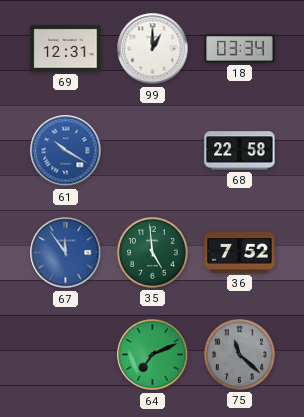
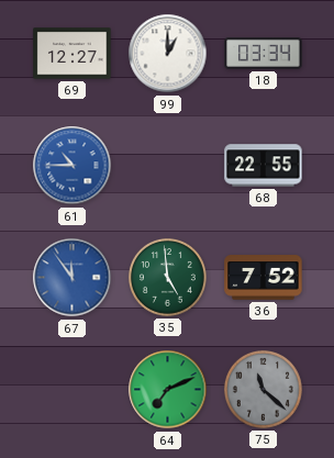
69: 12:31 -> 12:27
61: 10:20 -> 10:45
68: 22:58 -> 22:55
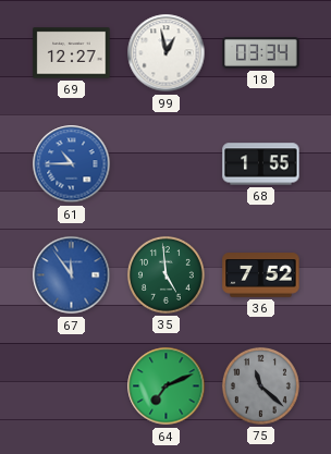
99: 1:00 -> 12:58
68: 22:55 -> 1:55
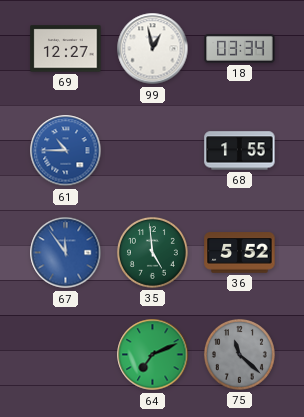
36: 7:52 -> 5:52
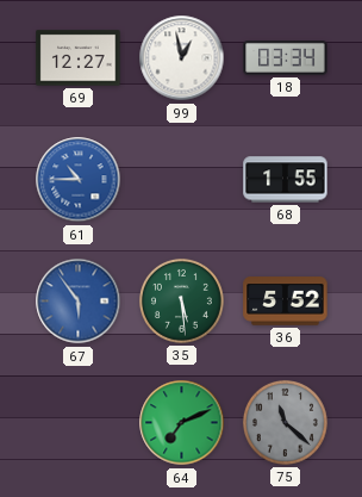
67: 11:54 -> 5:54
35: 4:59 -> 5:29
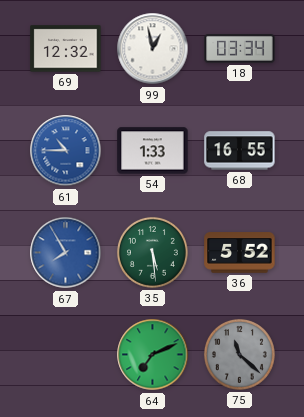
69: 12:27 -> 12:32
54: none -> 1:33
68: 1:55 -> 16:55
67: 5:54 -> 7:55
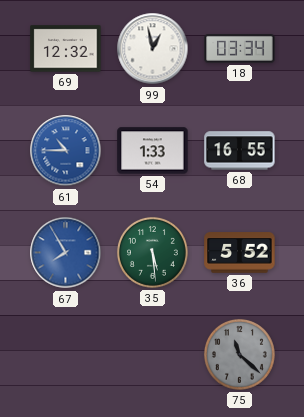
64: 7:11 -> none
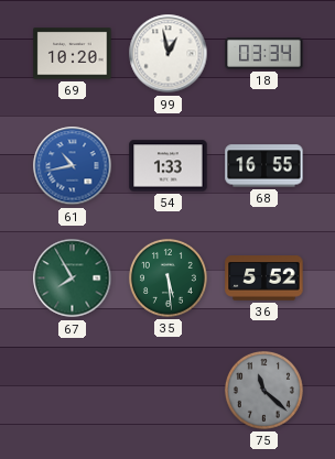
69: 12:32 -> 10:20
61: 10:45 -> 10:43
67 dial: blue -> green
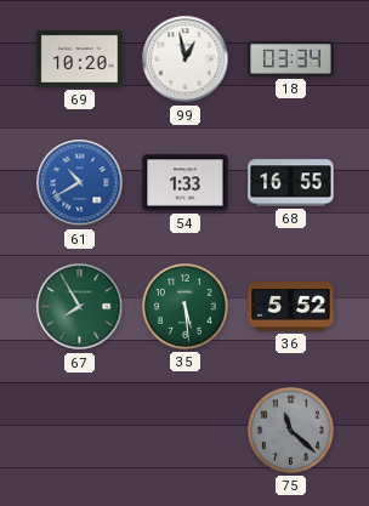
61: 10:43 -> 10:40
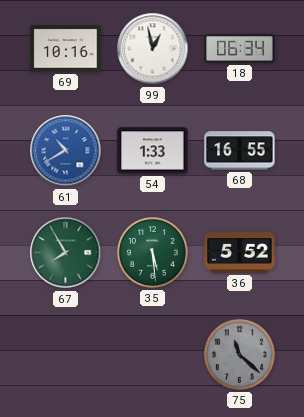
69: 10:20 -> 10:16
18: 03:34 -> 06:34
